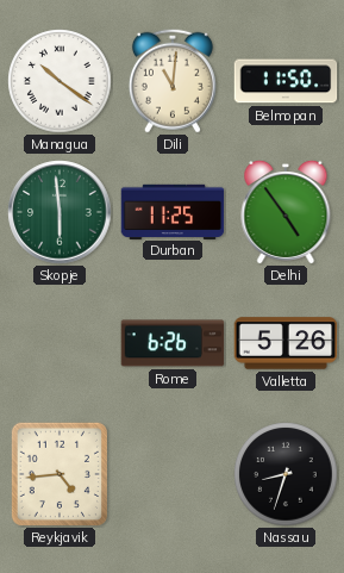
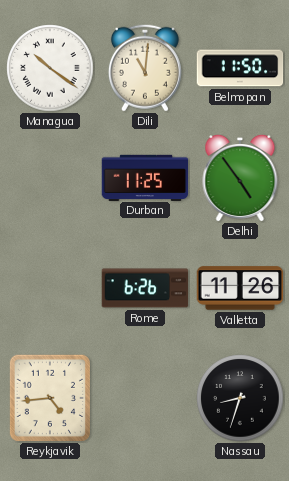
Skopje: 5:59 -> none
Valletta: 5:26 -> 11:26
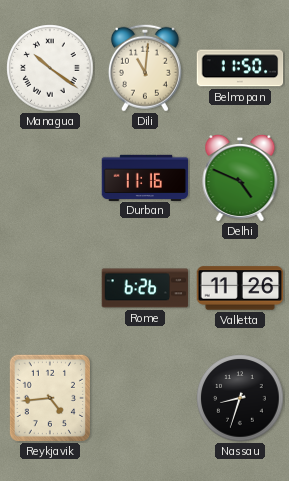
Durban: 11:25 -> 11:16
Delhi: 4:54 -> 4:49
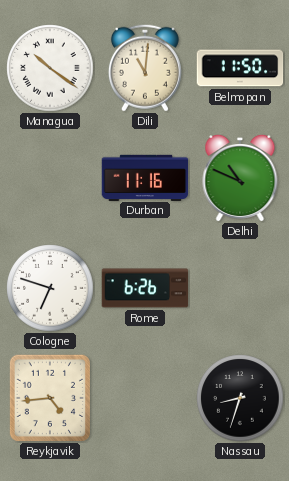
Delhi: 4:49 -> 10:49
Cologne: none -> 6:48
Valletta: 11:26 -> none
